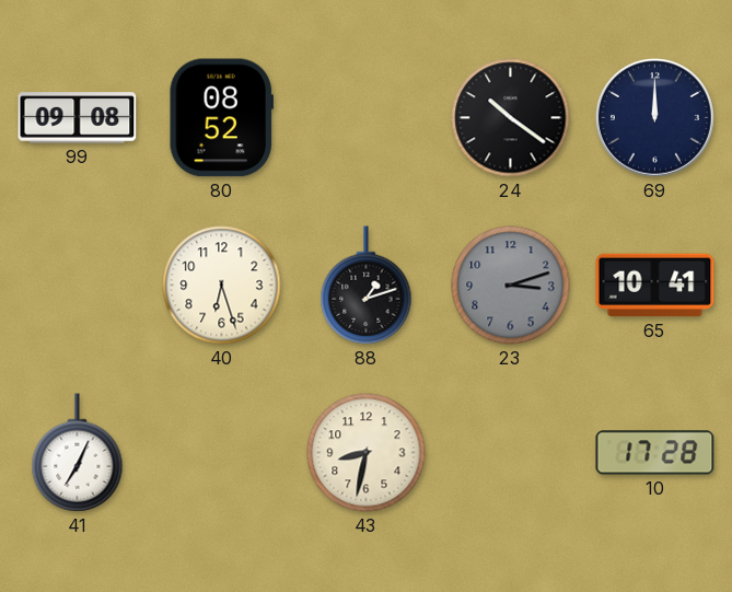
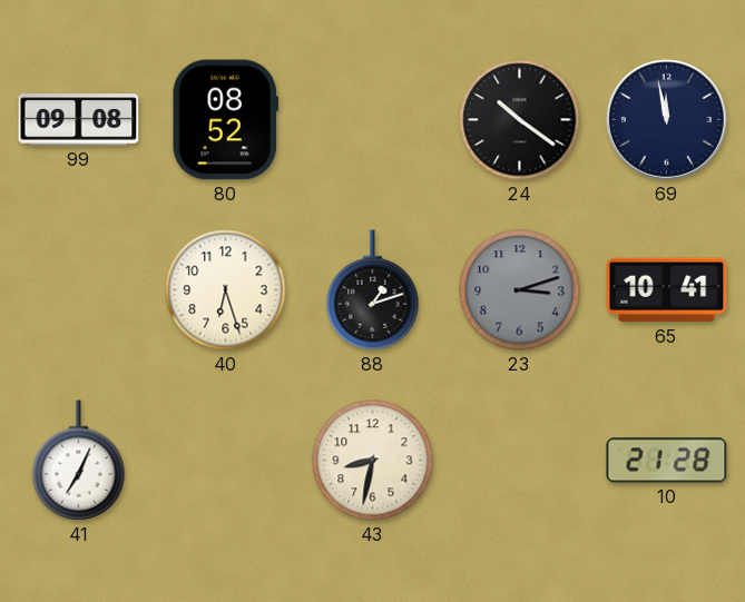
69: 12:00 -> 11:58
10: 17:28 -> 21:28
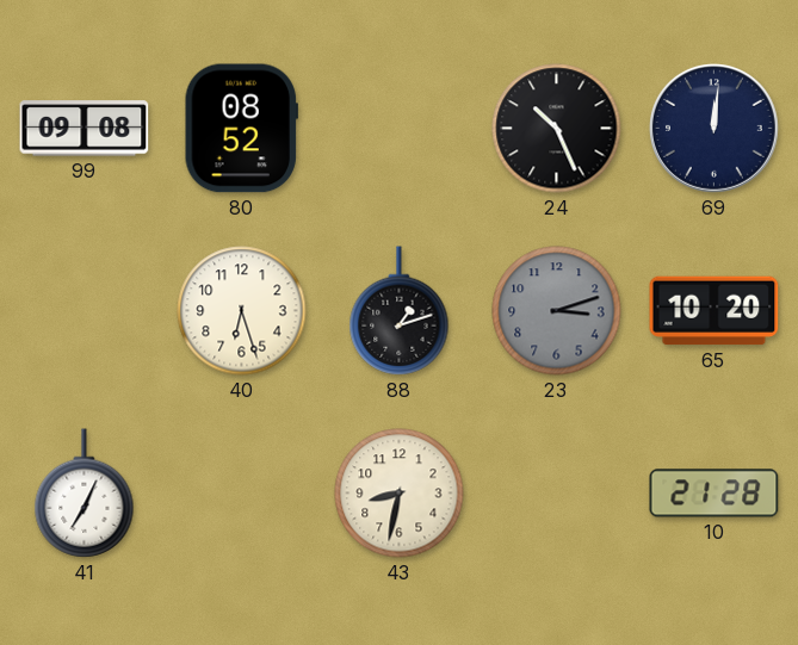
24: 10:21 -> 10:26
69: 11:58 -> 12:01
65: 10:41 -> 10:20
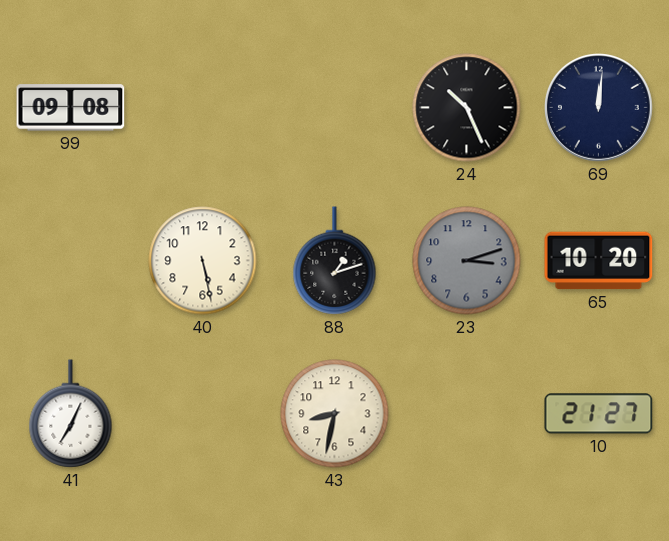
80: 08:52 -> none
40: 6:27 -> 5:28
10: 21:28 -> 21:27
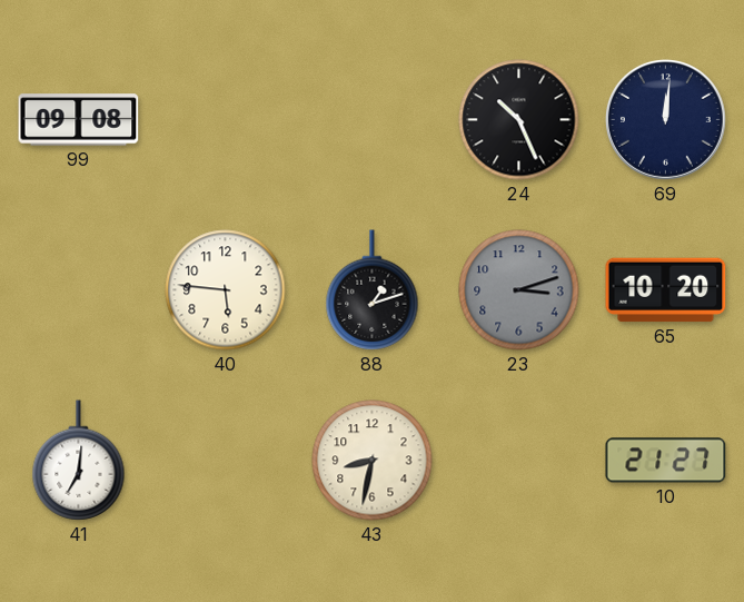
40: 5:28 -> 5:46
41: 7:04 -> 7:01
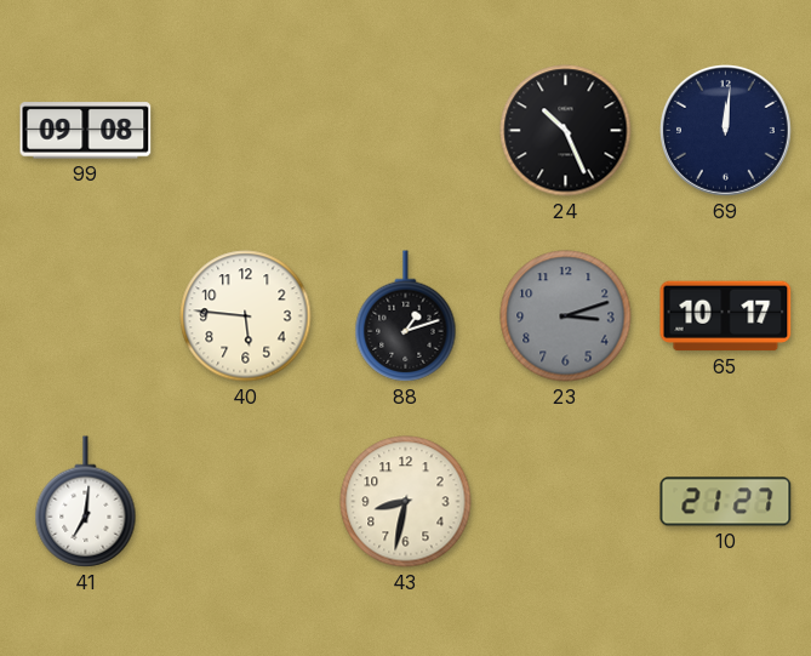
65: 10:20 -> 10:17
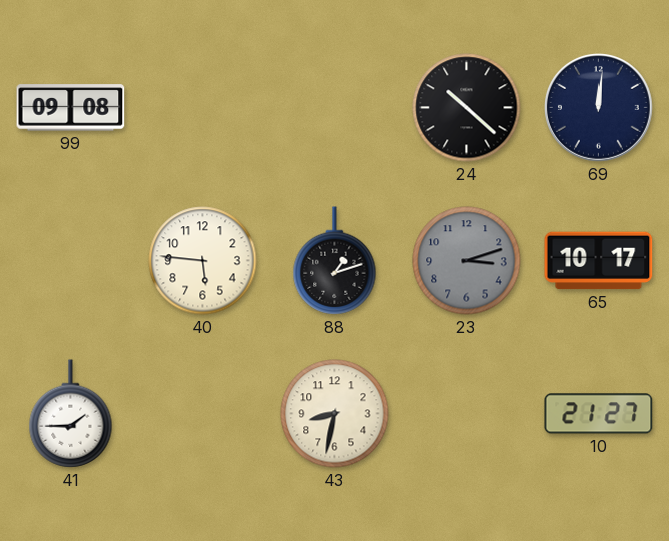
24: 10:26 -> 10:22
41: 7:01 -> 1:45
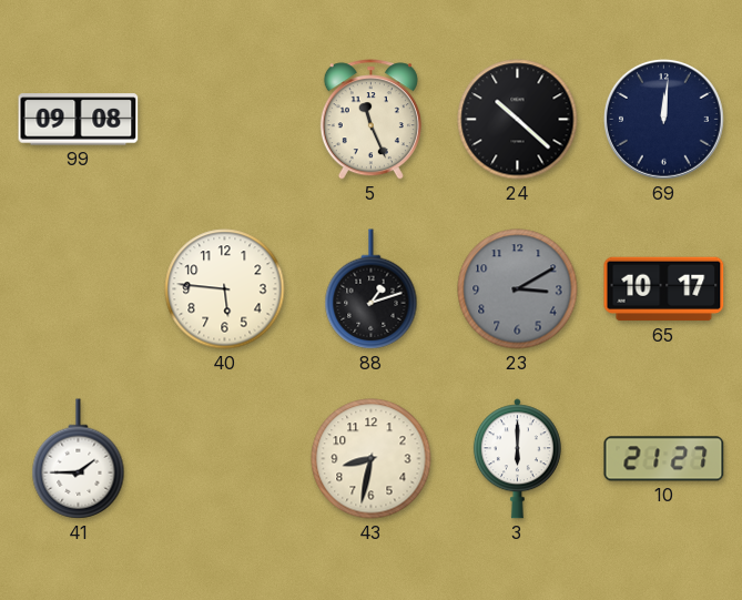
5: none -> 11:26
23: 3:12 -> 3:10
3: none -> 6:00
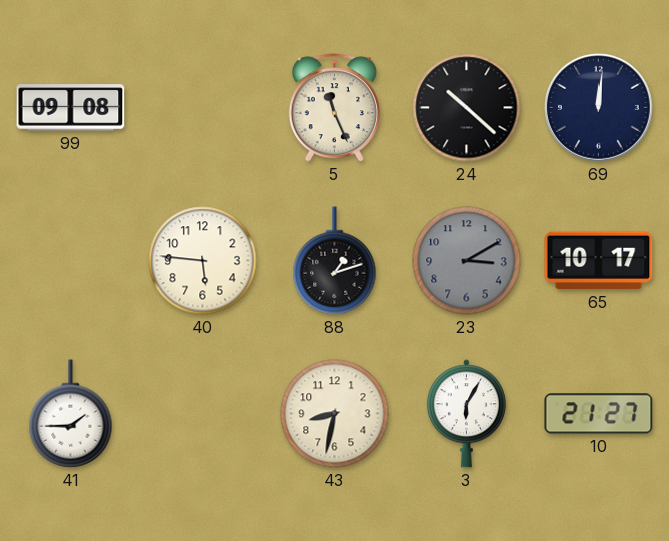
3: 6:00 -> 6:05
